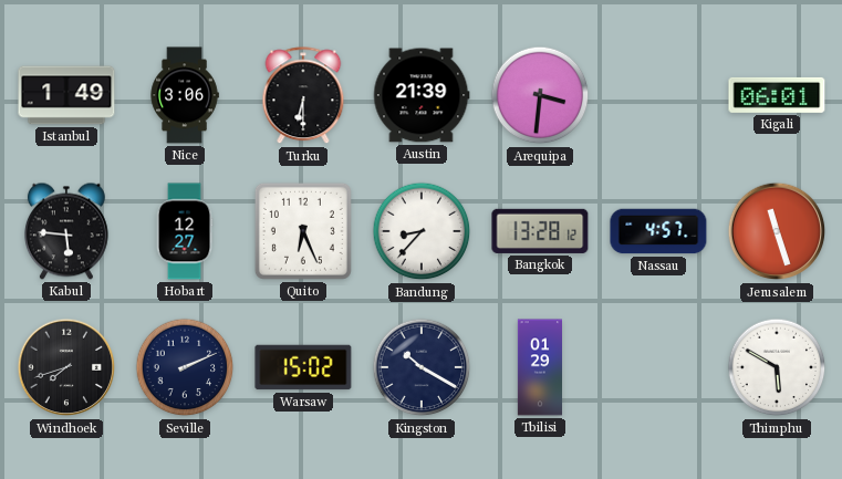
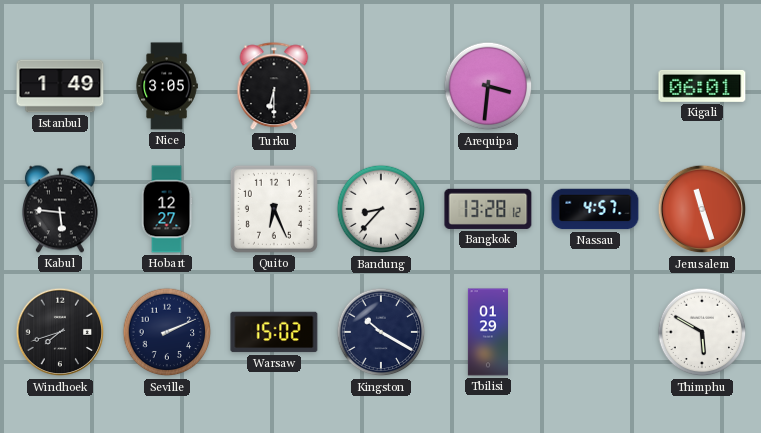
Nice: 3:06 -> 3:05
Austin: 21:39 -> none
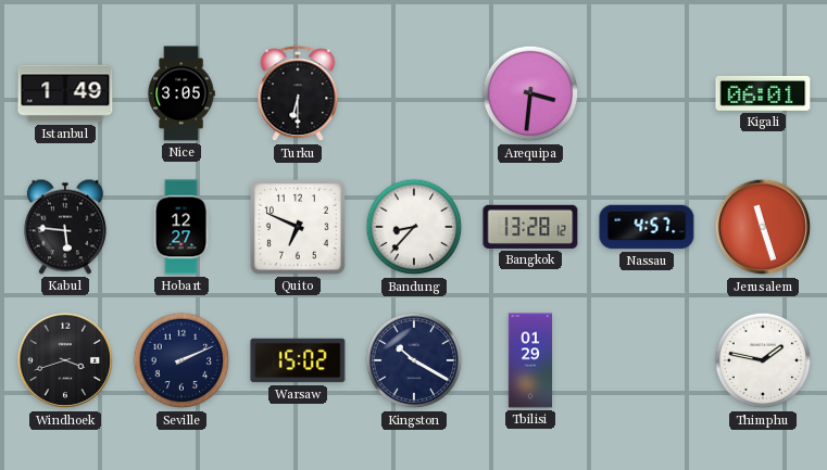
Quito: 6:26 -> 6:49
Windhoek: 7:42 -> 3:42
Thimphu: 5:50 -> 1:47
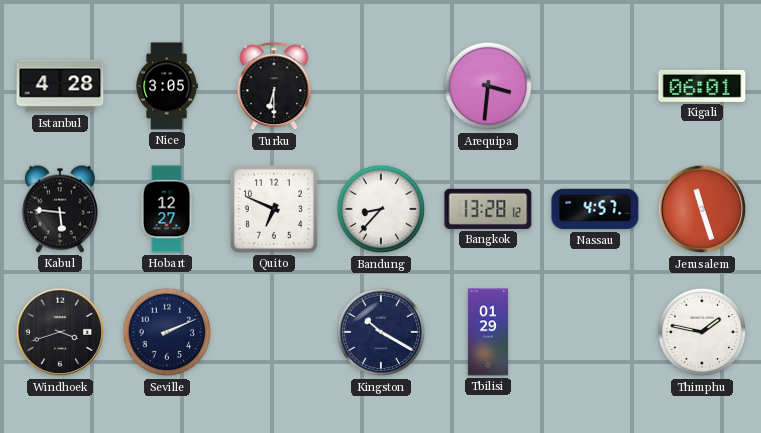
Istanbul: 1:49 -> 4:28
Warsaw: 15:02 -> none
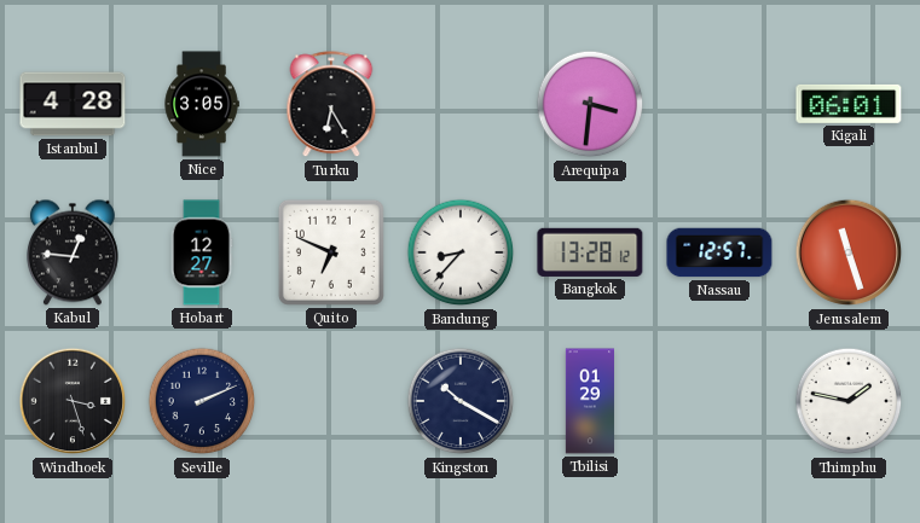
Turku: 6:30 -> 6:25
Kabul: 5:46 -> 12:46
Nassau: 4:57 -> 12:57
Windhoek: 3:42 -> 3:27
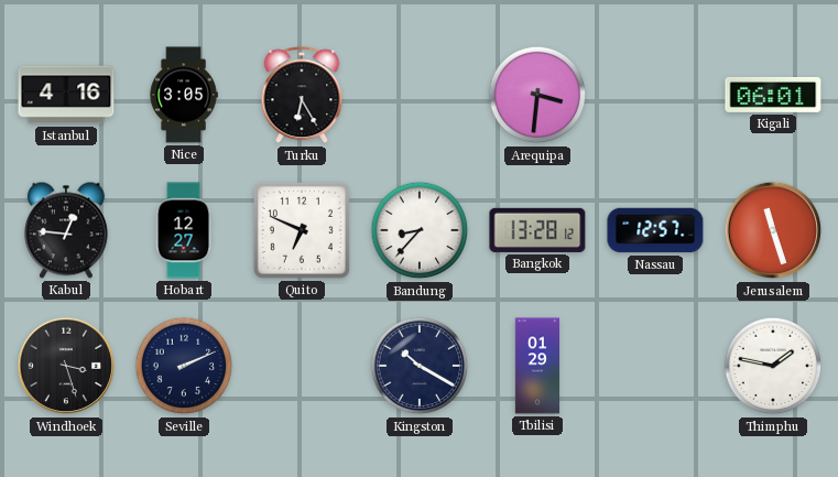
Istanbul: 4:28 -> 4:16
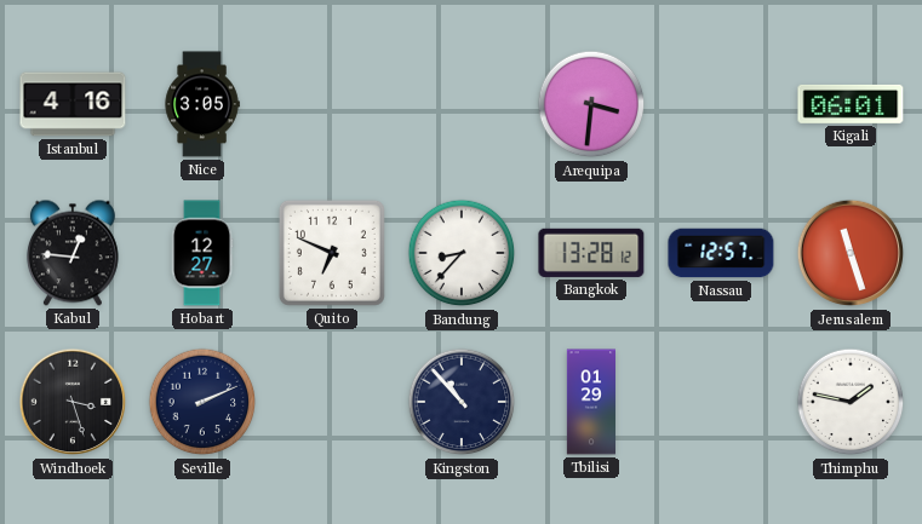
Turku: 6:25 -> none
Kingston: 10:20 -> 10:53
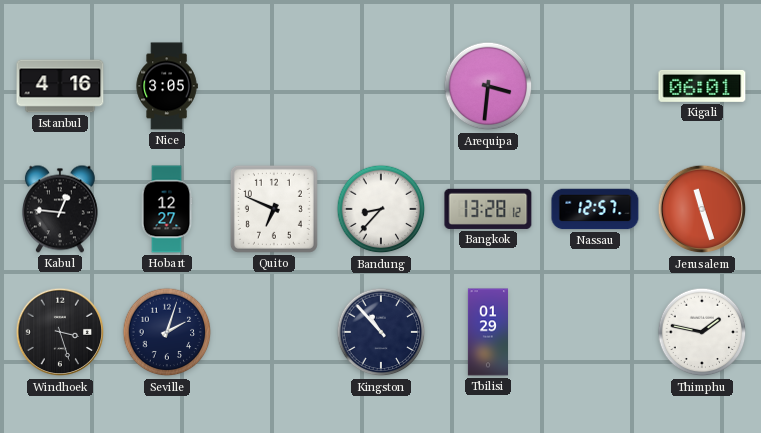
Seville: 2:11 -> 2:03
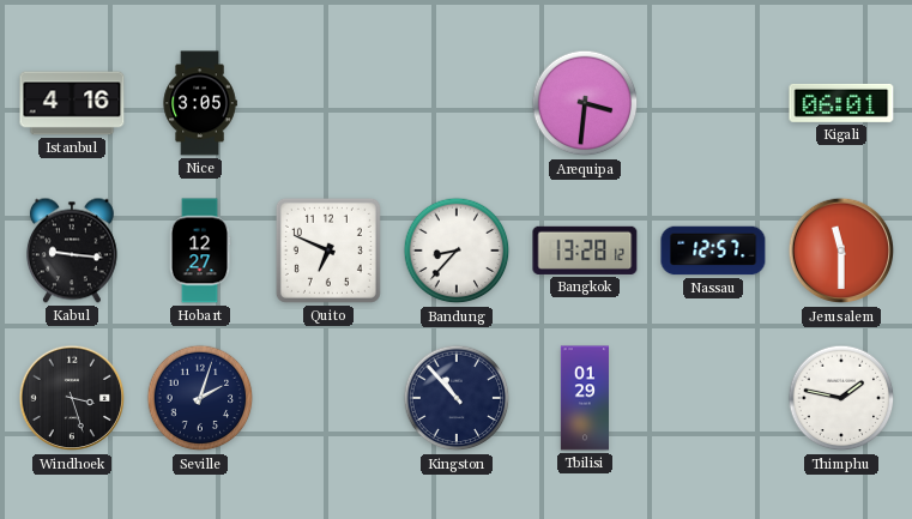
Kabul: 12:46 -> 9:16
Jerusalem: 11:27 -> 11:30
